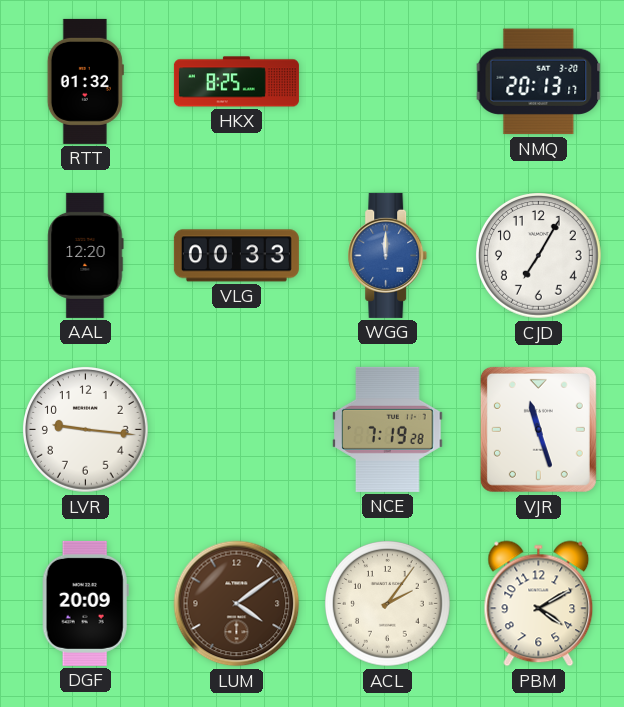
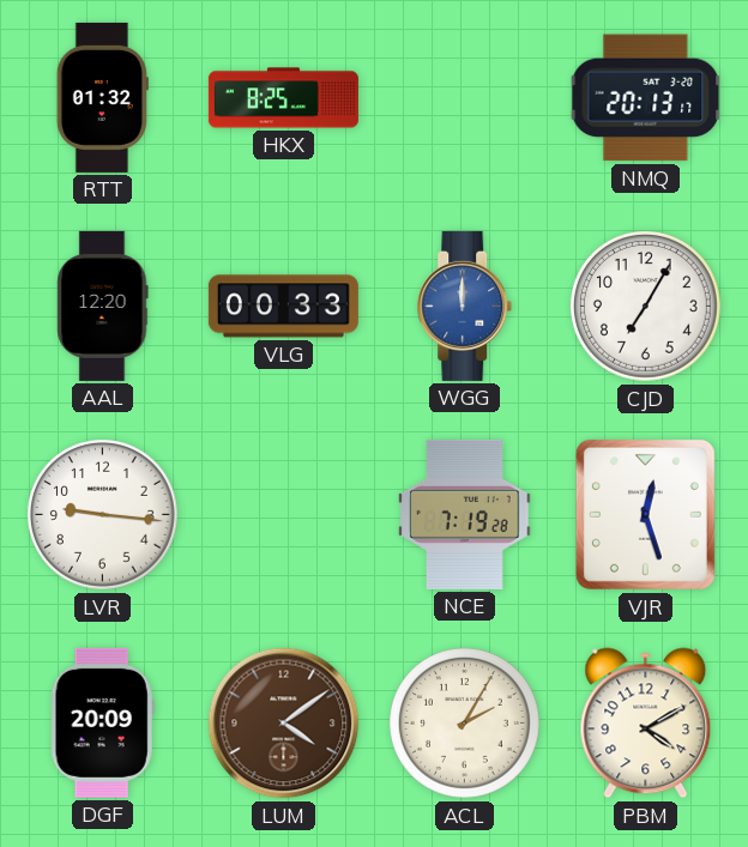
VJR: 11:27 -> 12:27
ACL: 2:06 -> 2:05
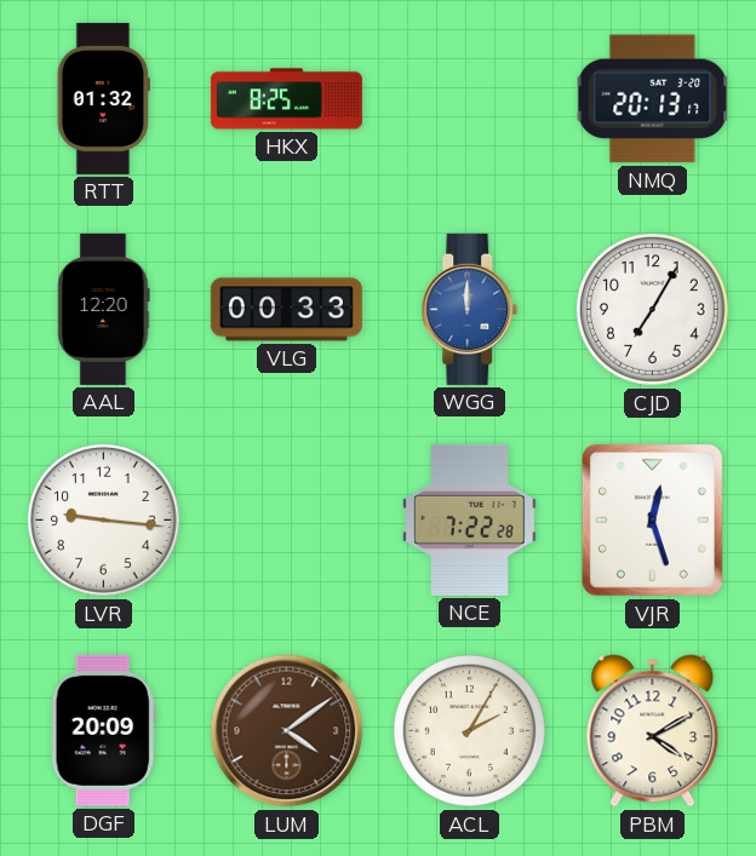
NCE: 7:19 -> 7:22
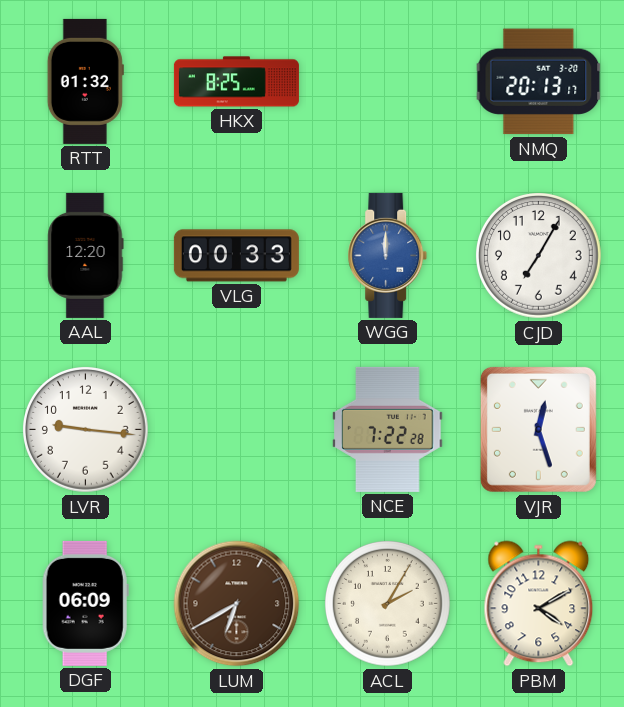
DGF: 20:09 -> 06:09
LUM: 4:09 -> 6:40
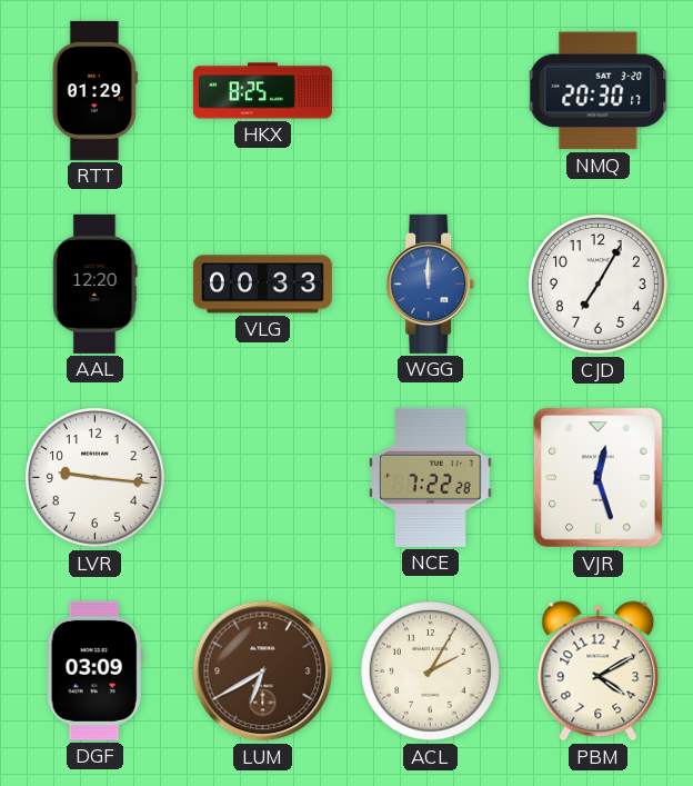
RTT: 01:32 -> 01:29
NMQ: 20:13 -> 20:30
DGF: 06:09 -> 03:09
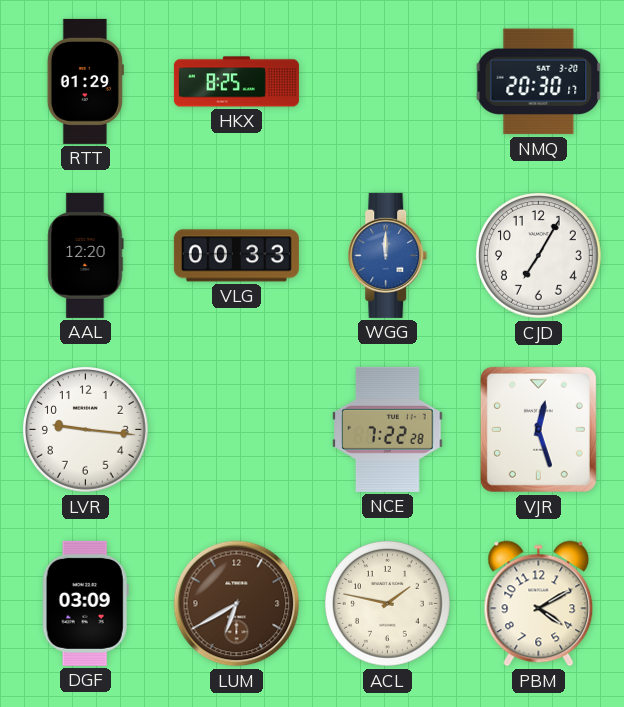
ACL: 2:05 -> 1:47
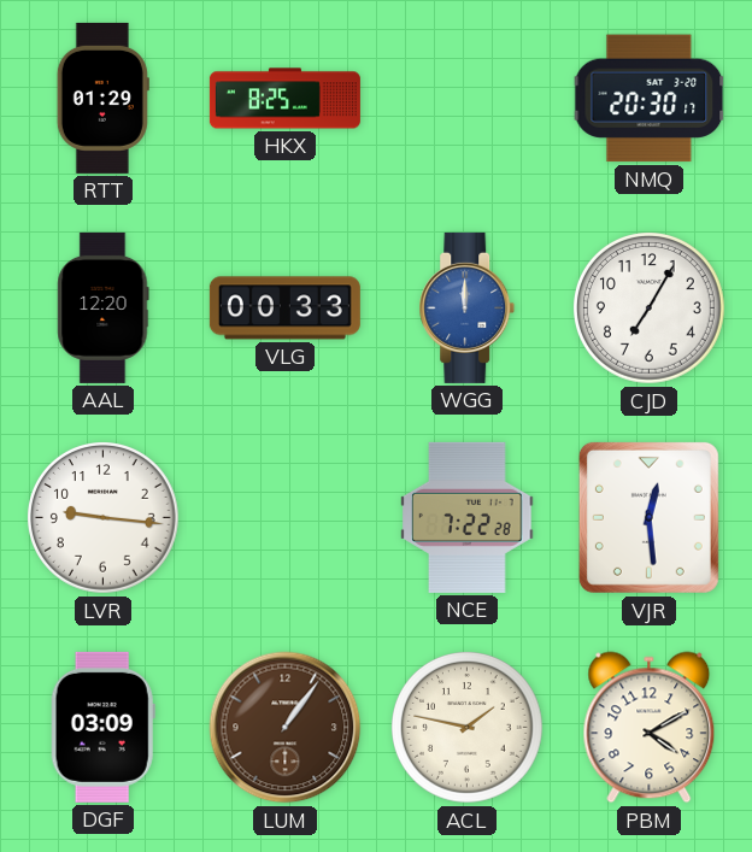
VJR: 12:27 -> 12:29
LUM: 6:40 -> 1:06
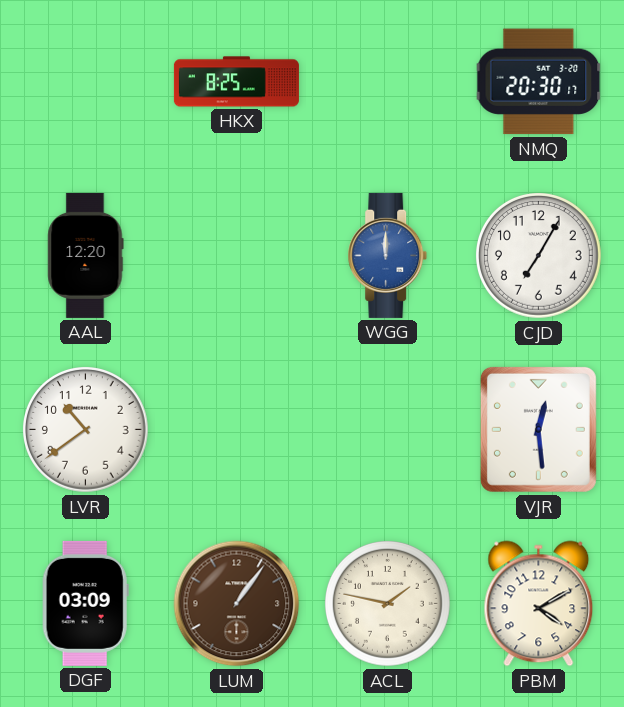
RTT: 01:29 -> none
VLG: 00:33 -> none
LVR: 9:16 -> 10:39
NCE: 7:22 -> none
